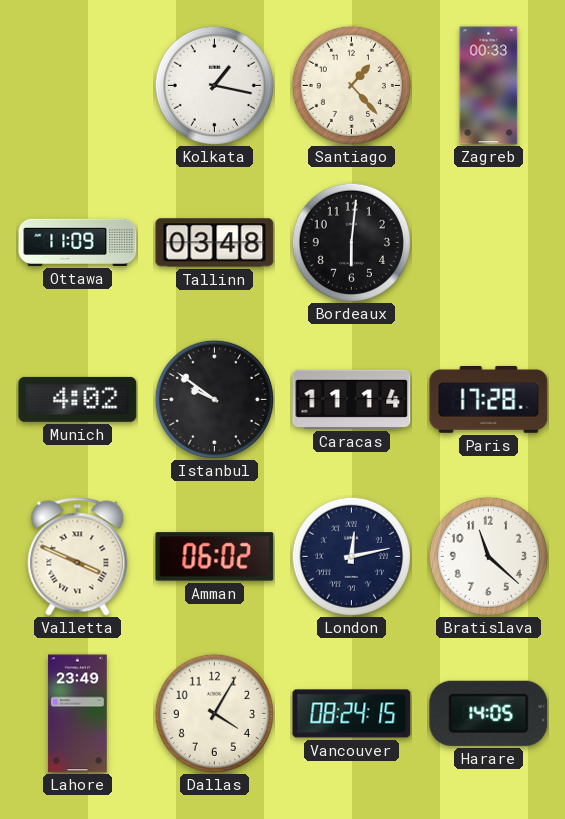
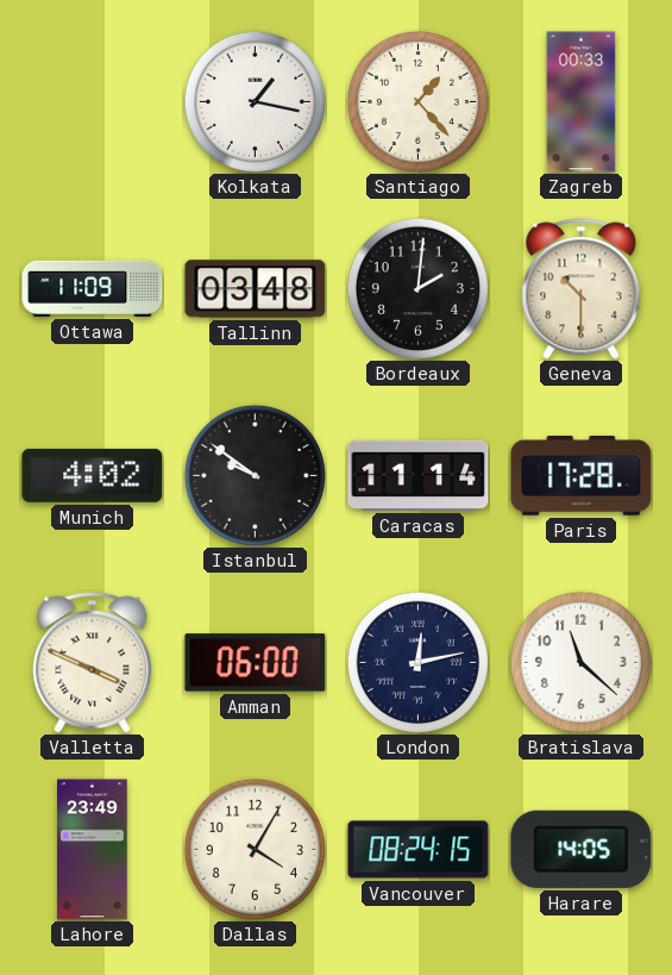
Bordeaux: 6:01 -> 2:01
Geneva: none -> 10:30
Amman: 06:02 -> 06:00
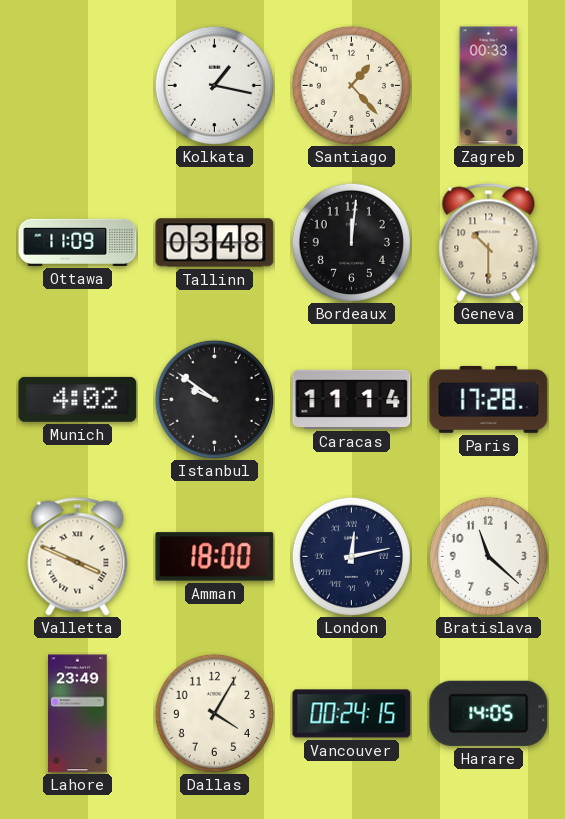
Bordeaux: 2:01 -> 12:01
Amman: 06:00 -> 18:00
Vancouver: 08:24 -> 00:24
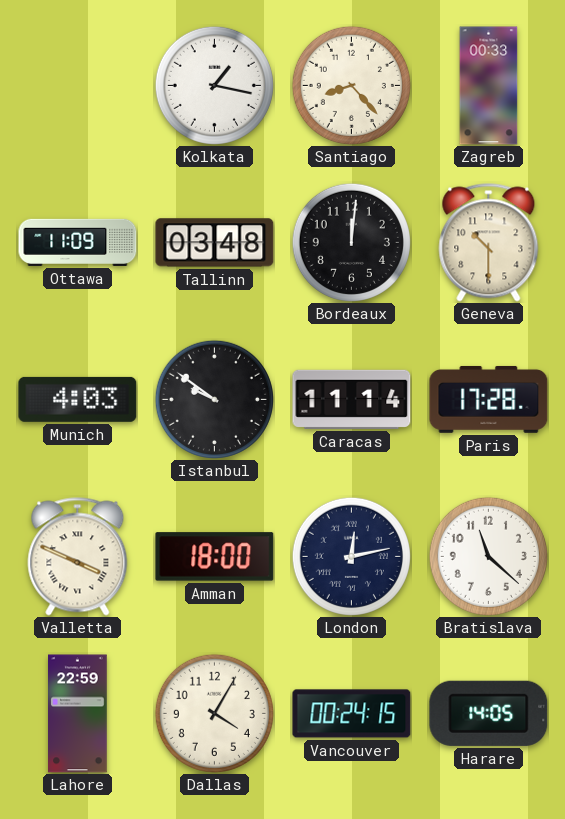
Santiago: 1:23 -> 8:23
Munich: 4:02 -> 4:03
Lahore: 23:49 -> 22:59
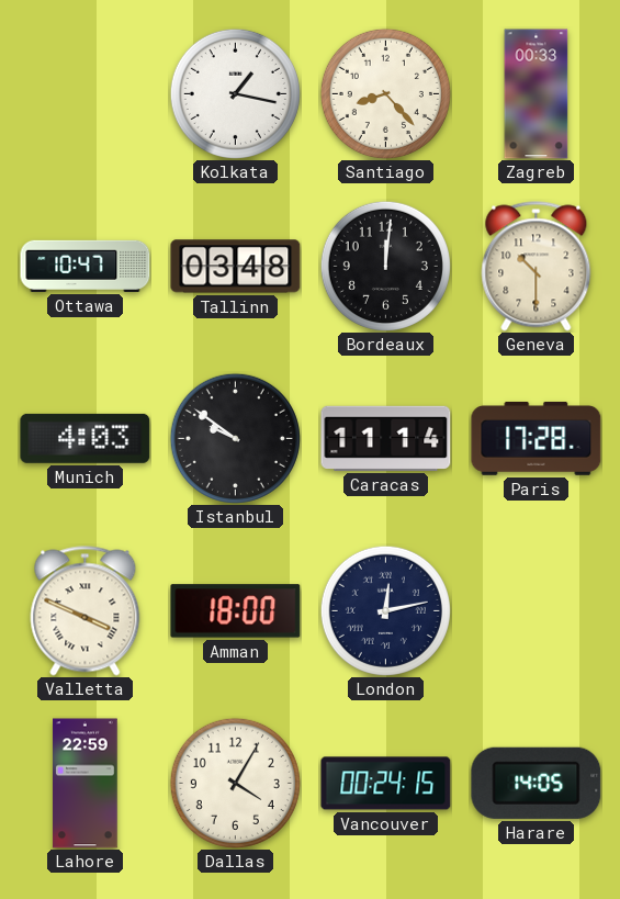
Ottawa: 11:09 -> 10:47
Bratislava: 11:22 -> none
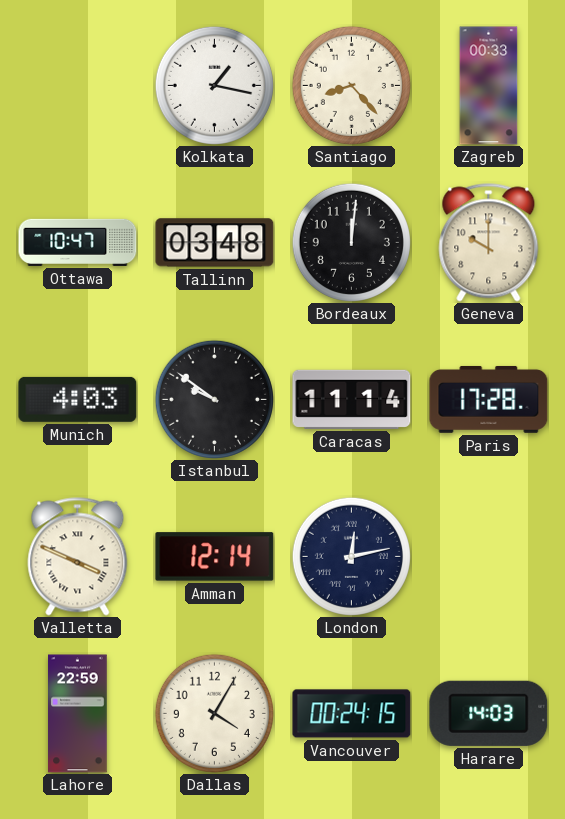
Geneva: 10:30 -> 10:00
Amman: 18:00 -> 12:14
Harare: 14:05 -> 14:03
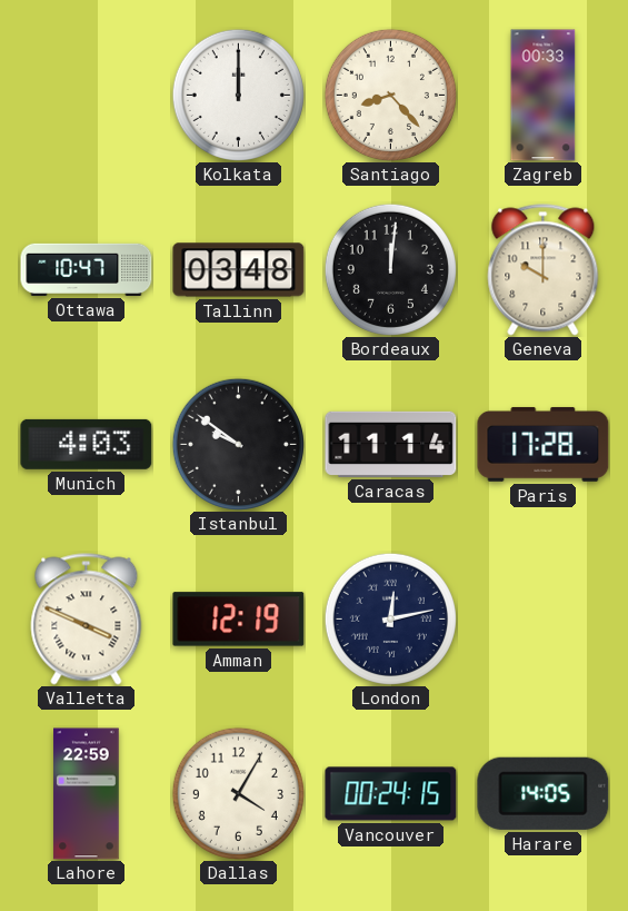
Kolkata: 1:17 -> 12:00
Amman: 12:14 -> 12:19
Harare: 14:03 -> 14:05
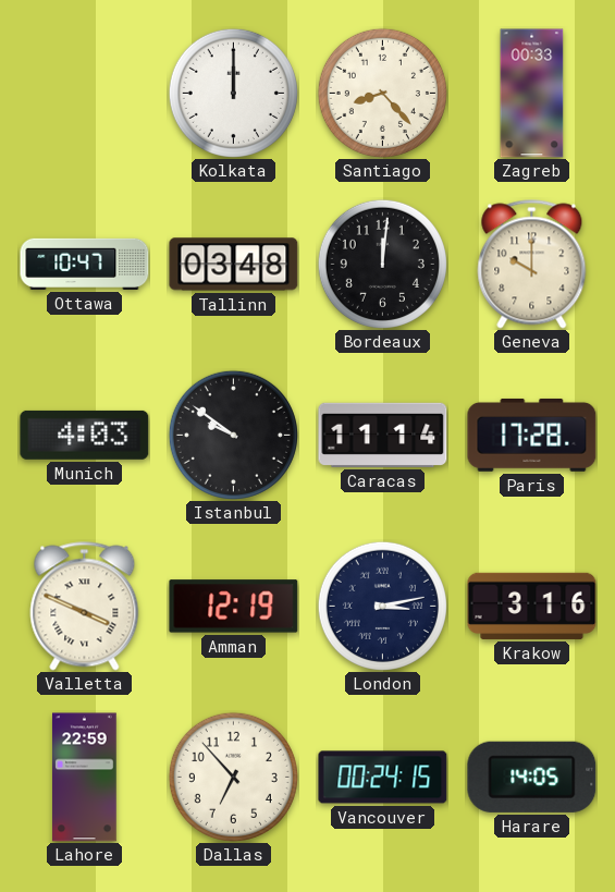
London: 12:13 -> 3:13
Krakow: none -> 3:16
Dallas: 4:05 -> 6:53
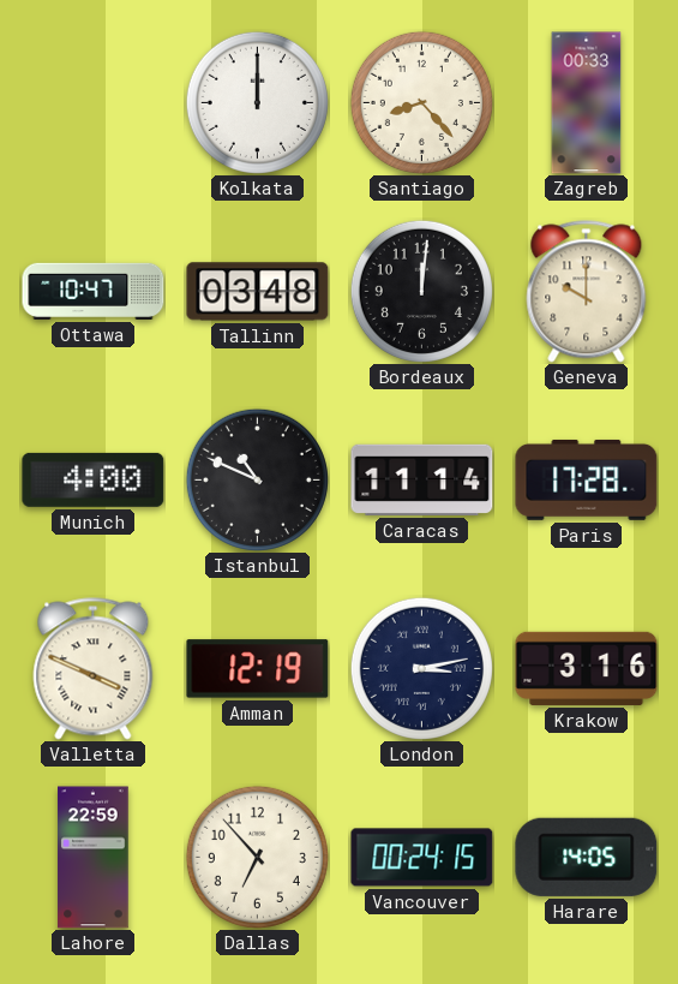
Munich: 4:03 -> 4:00
Istanbul: 9:51 -> 10:49
